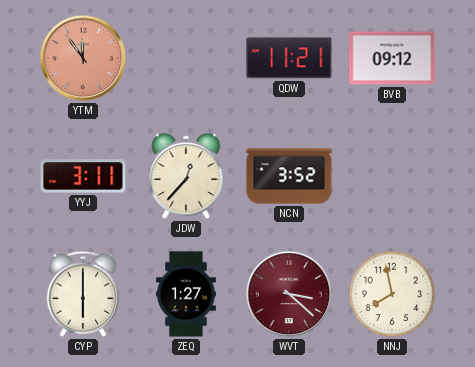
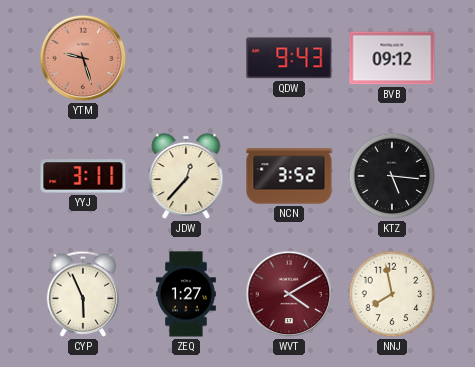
YTM: 11:54 -> 9:27
QDW: 11:21 -> 9:43
KTZ: none -> 5:16
CYP: 6:00 -> 5:56
WVT: 3:22 -> 4:10
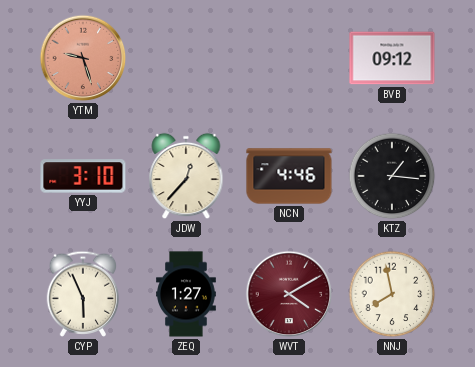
QDW: 9:43 -> none
YYJ: 3:11 -> 3:10
NCN: 3:52 -> 4:46
KTZ: 5:16 -> 1:16
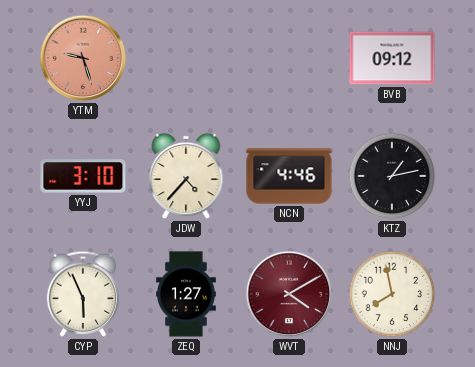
JDW: 12:37 -> 4:37
KTZ: 1:16 -> 1:13
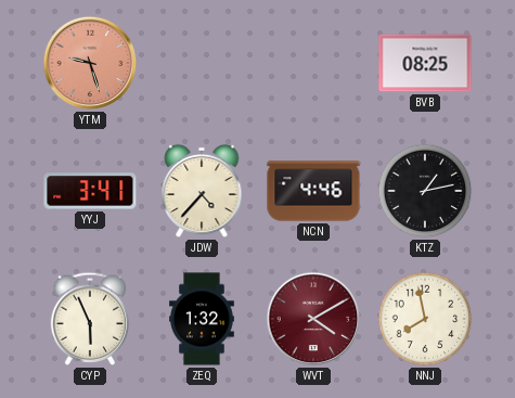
BVB: 09:12 -> 08:25
YYJ: 3:10 -> 3:41
ZEQ: 1:27 -> 1:32
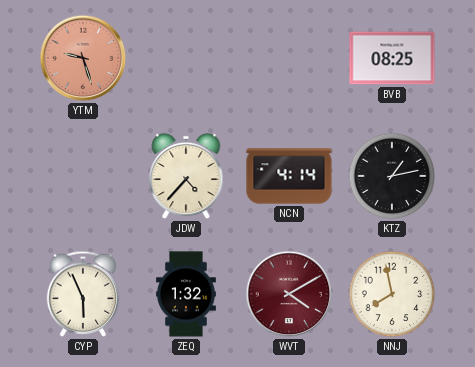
YYJ: 3:41 -> none
NCN: 4:46 -> 4:14
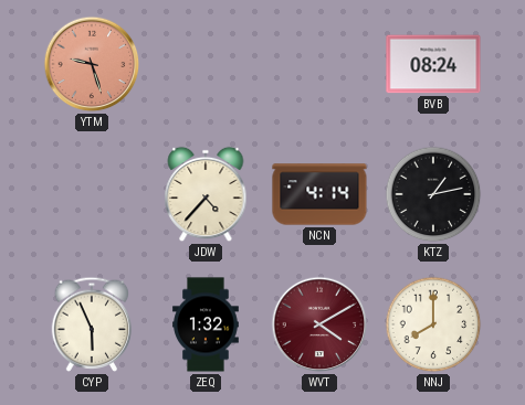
BVB: 08:25 -> 08:24
NNJ: 7:58 -> 8:00
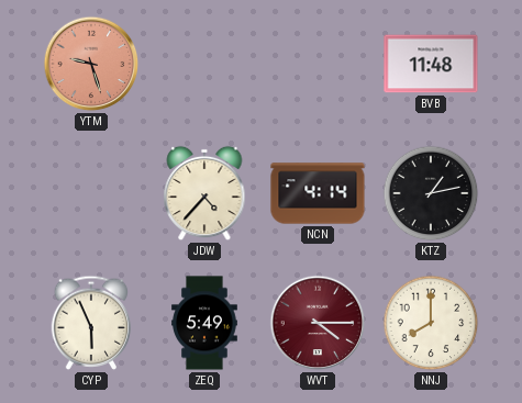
BVB: 08:24 -> 11:48
ZEQ: 1:32 -> 5:49
WVT: 4:10 -> 4:15
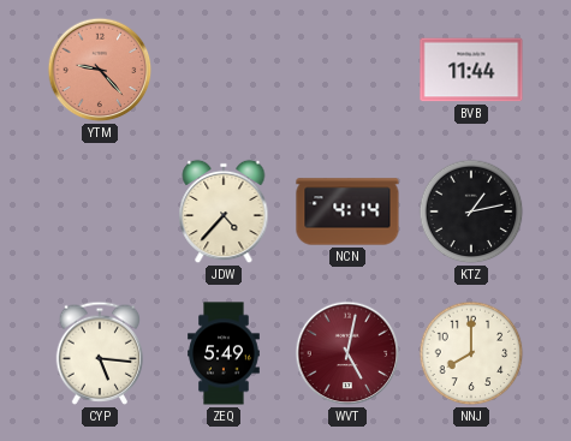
YTM: 9:27 -> 9:23
BVB: 11:48 -> 11:44
CYP: 5:56 -> 5:16
WVT: 4:15 -> 5:02
